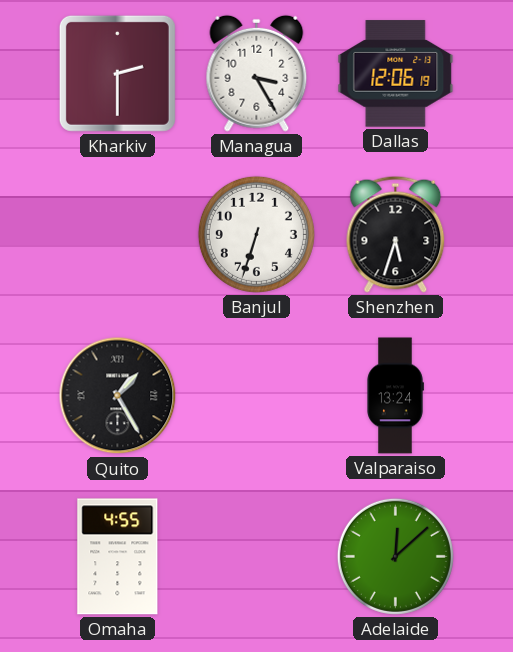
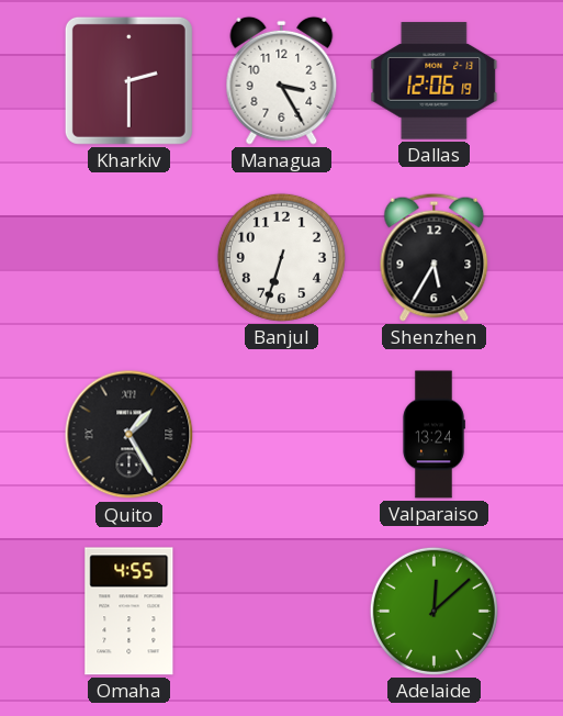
Shenzhen: 5:33 -> 5:35
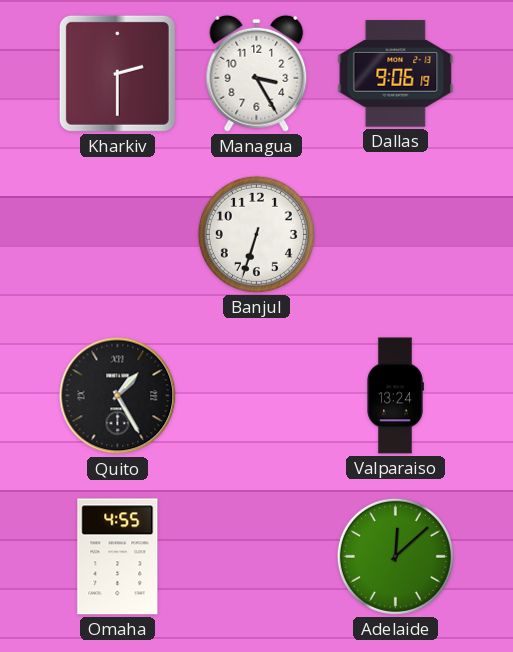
Dallas: 12:06 -> 9:06
Shenzhen: 5:35 -> none
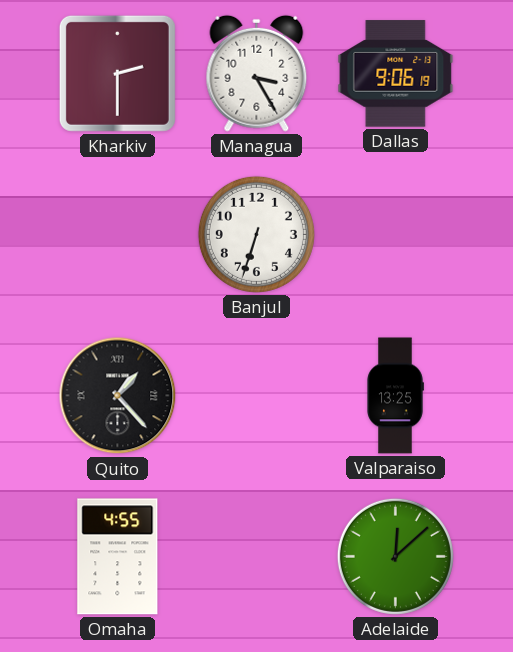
Quito: 1:25 -> 1:23
Valparaiso: 13:24 -> 13:25
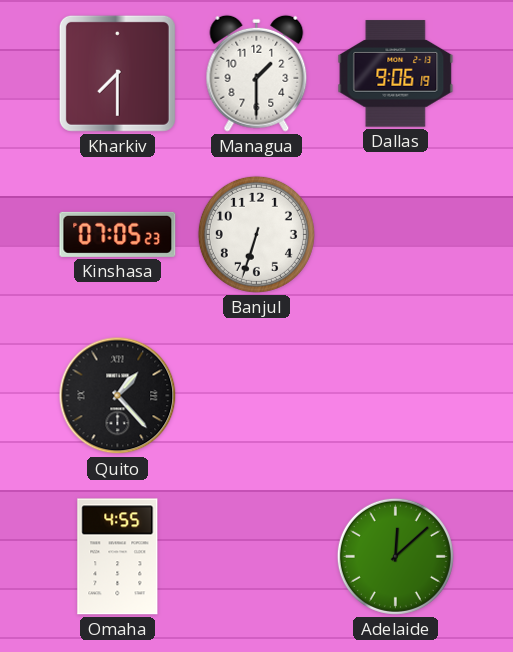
Kharkiv: 2:30 -> 7:30
Managua: 3:25 -> 1:30
Kinshasa: none -> 07:05
Valparaiso: 13:25 -> none
